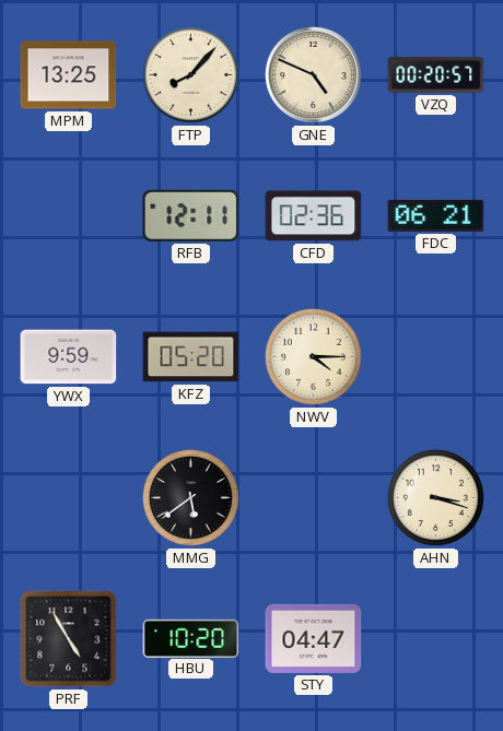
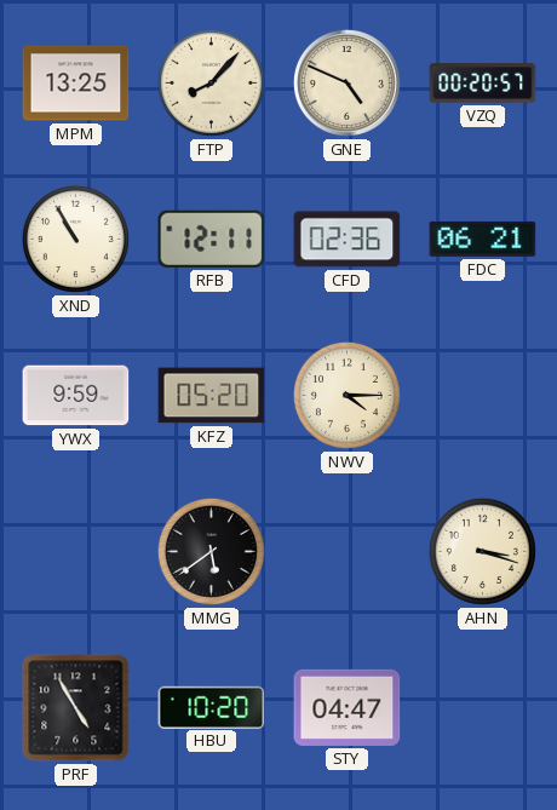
XND: none -> 10:55
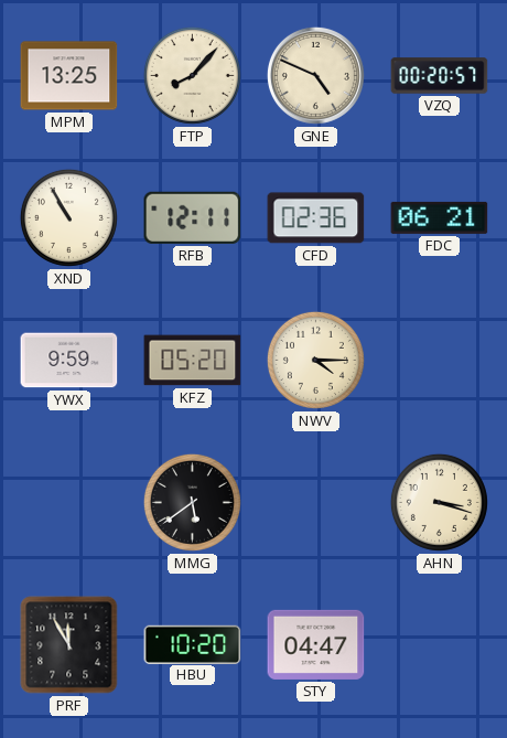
PRF: 4:55 -> 11:55
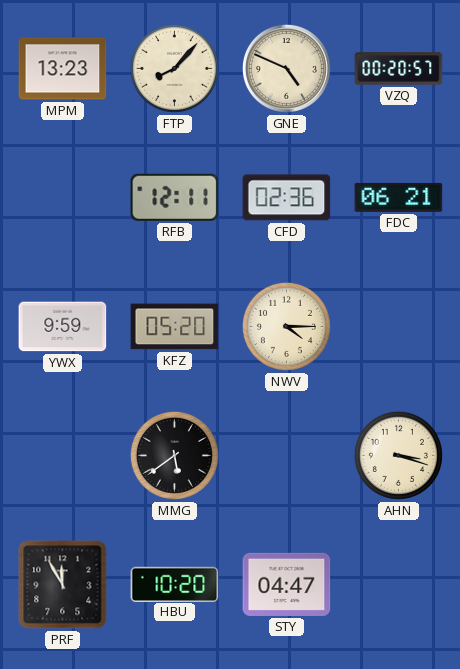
MPM: 13:25 -> 13:23
XND: 10:55 -> none
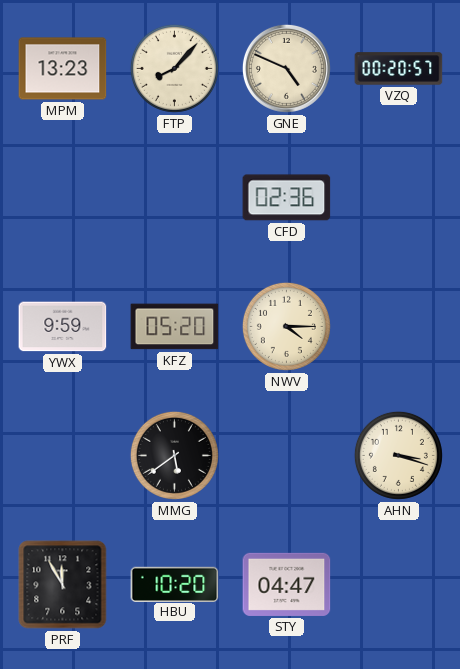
RFB: 12:11 -> none
FDC: 06:21 -> none
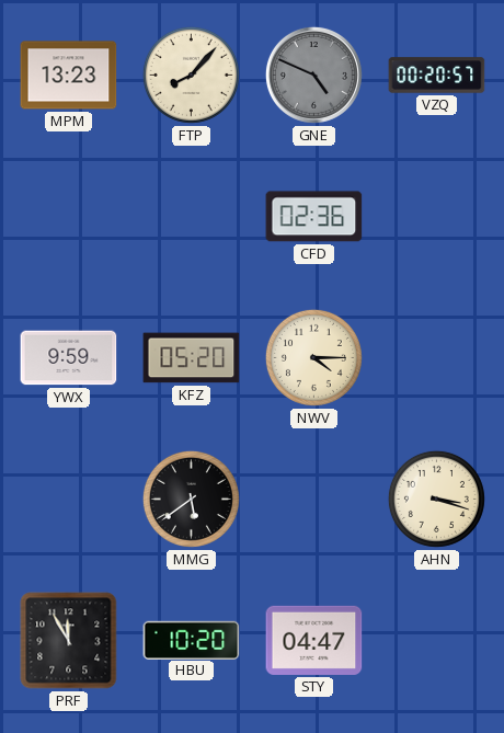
GNE dial: cream -> grey
